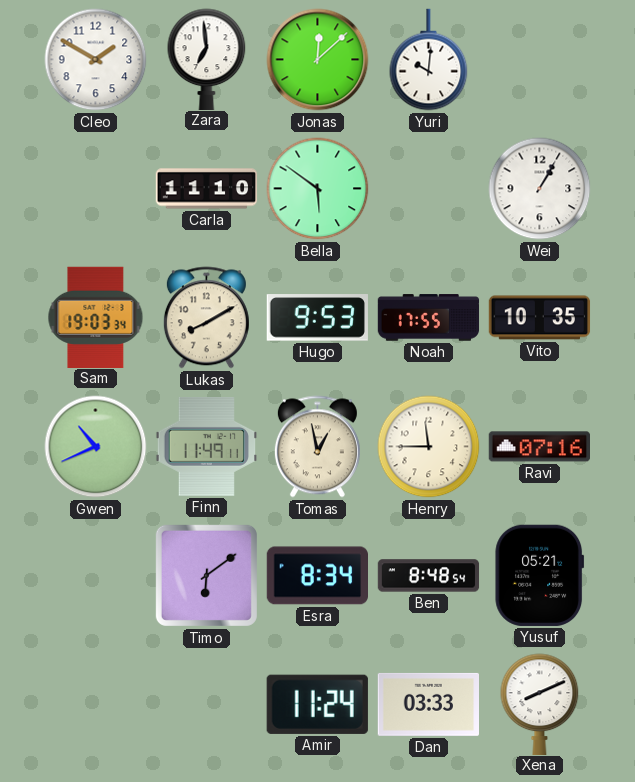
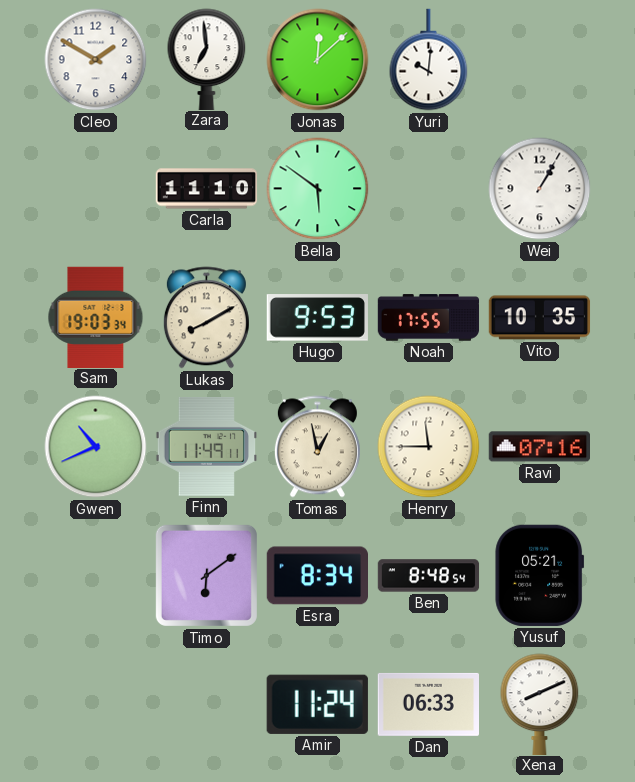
Dan: 03:33 -> 06:33
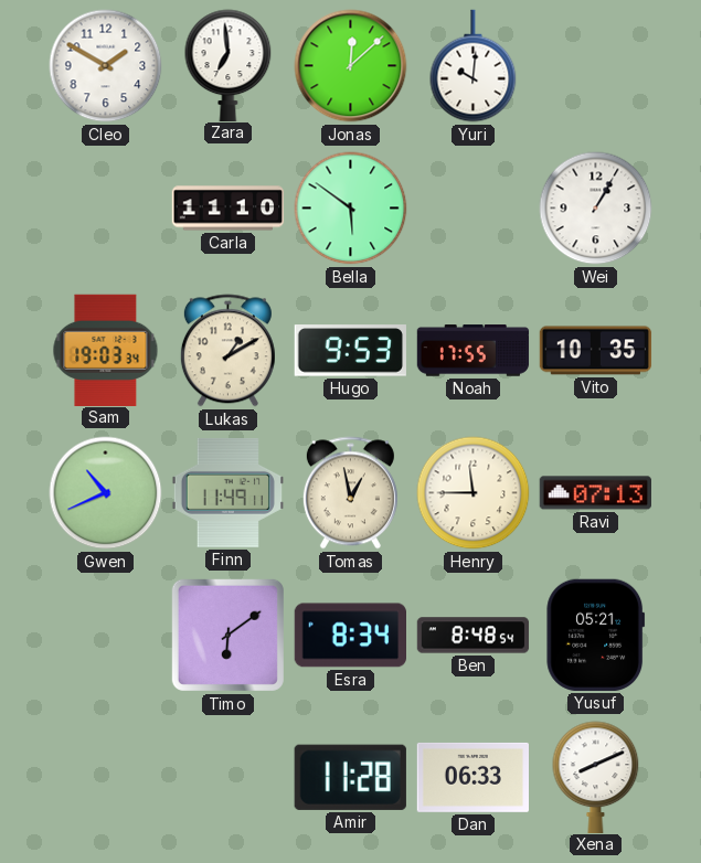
Lukas: 8:10 -> 1:10
Ravi: 07:16 -> 07:13
Amir: 11:24 -> 11:28
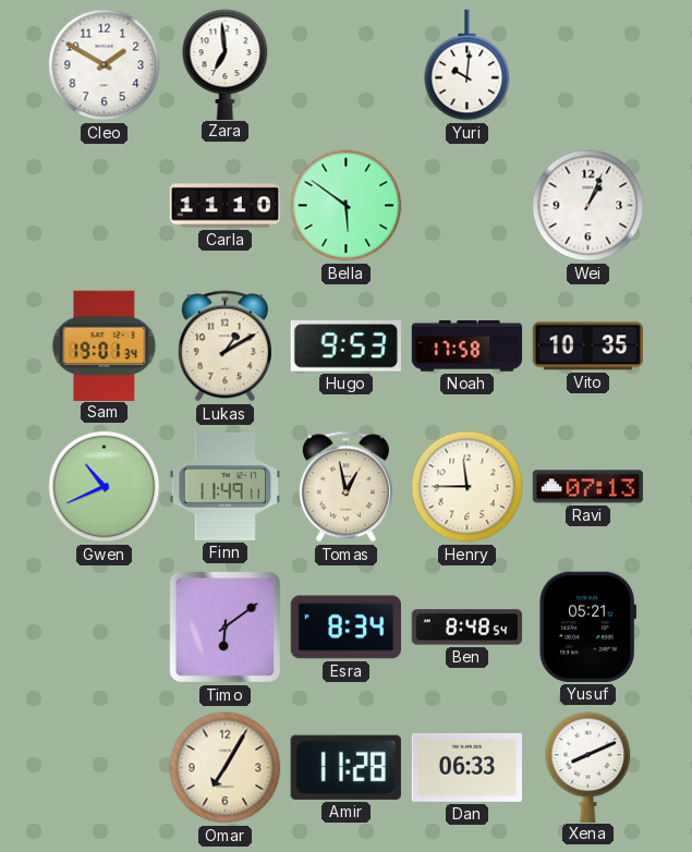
Jonas: 12:08 -> none
Wei: 1:05 -> 1:04
Sam: 19:03 -> 19:01
Noah: 17:55 -> 17:58
Omar: none -> 7:05
